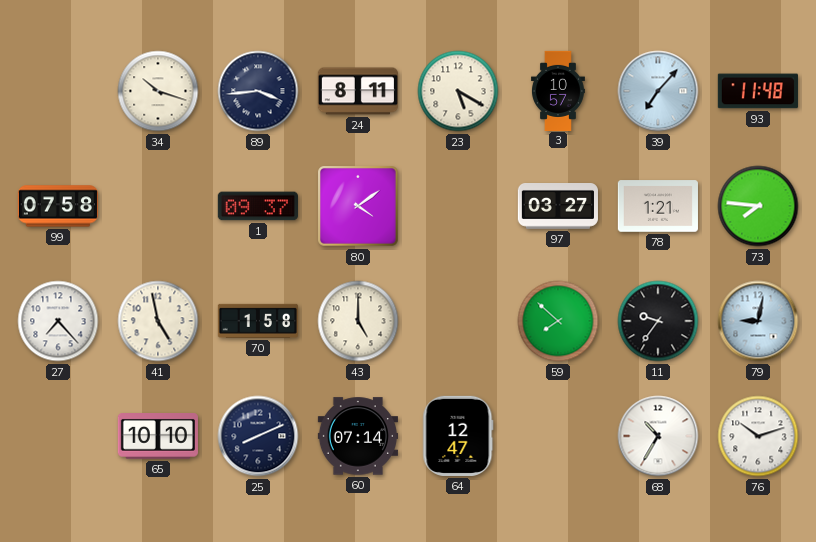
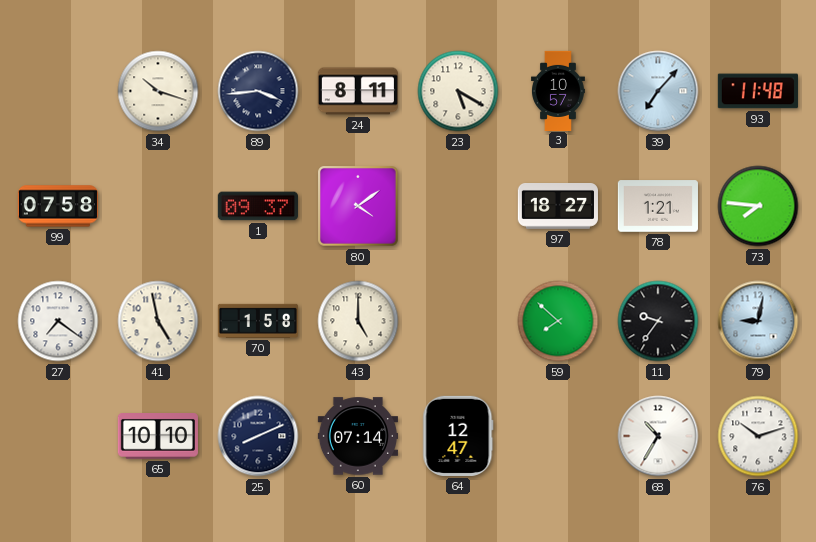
97: 03:27 -> 18:27
27: 7:23 -> 7:21
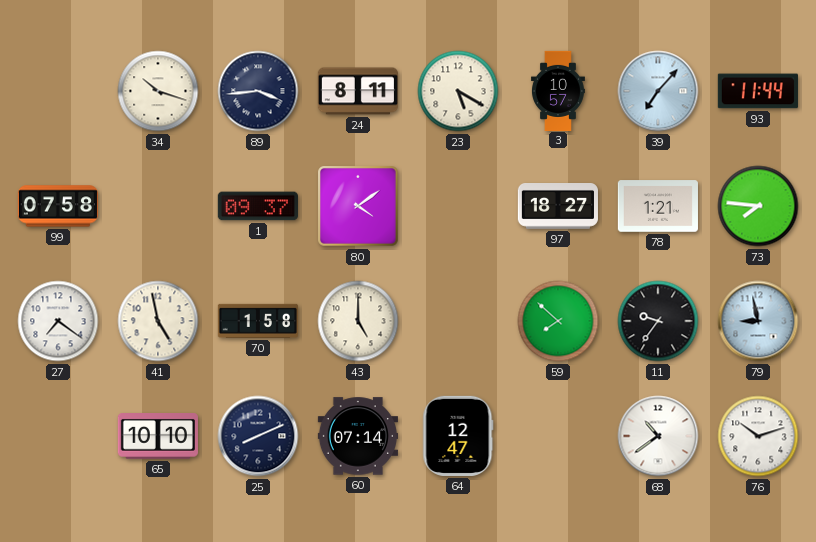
93: 11:48 -> 11:44
79: 9:02 -> 8:58
68: 10:35 -> 10:39
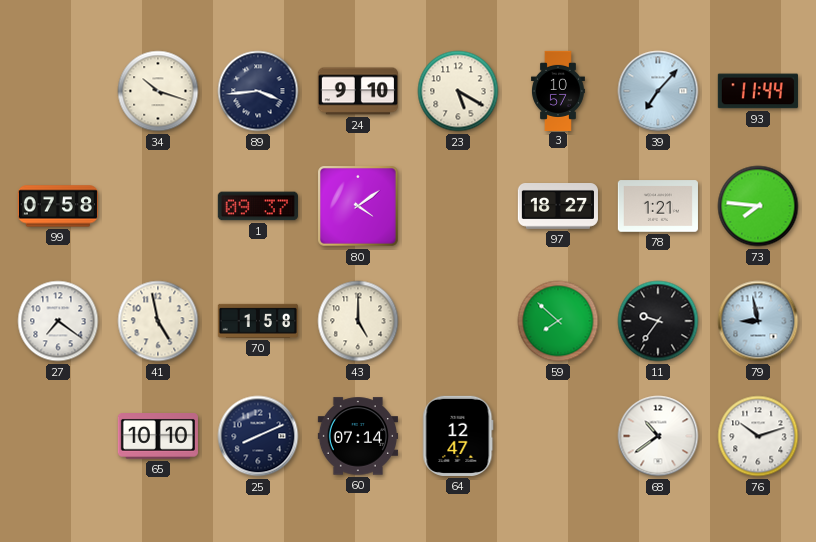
24: 8:11 -> 9:10
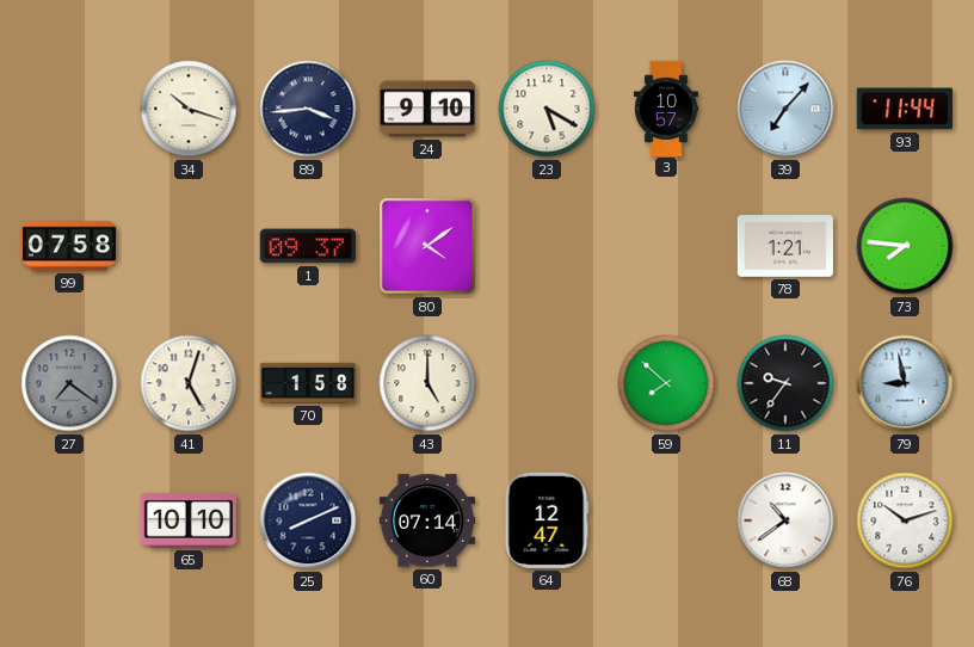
97: 18:27 -> none
27 dial: white -> grey
41: 4:58 -> 5:03
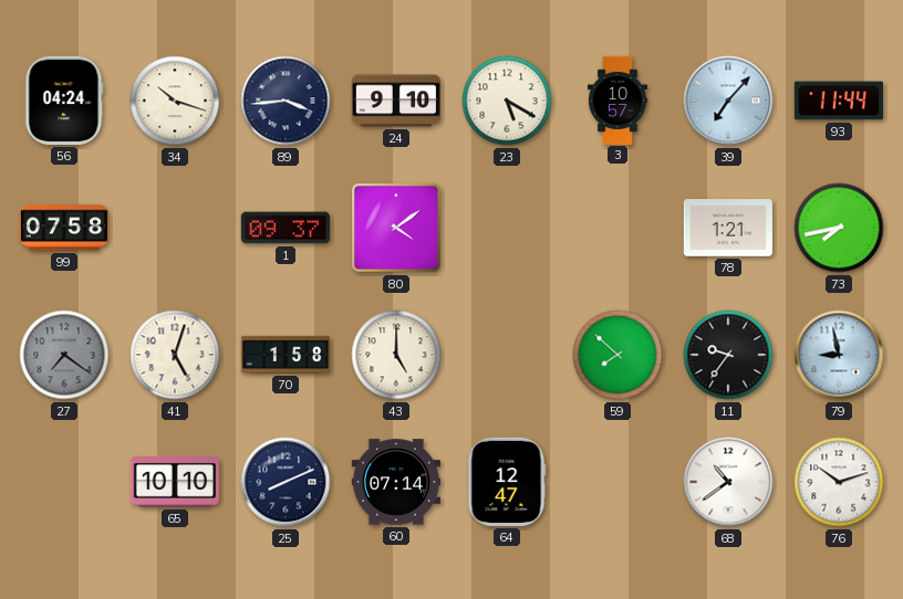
56: none -> 04:24
73: 7:46 -> 7:43
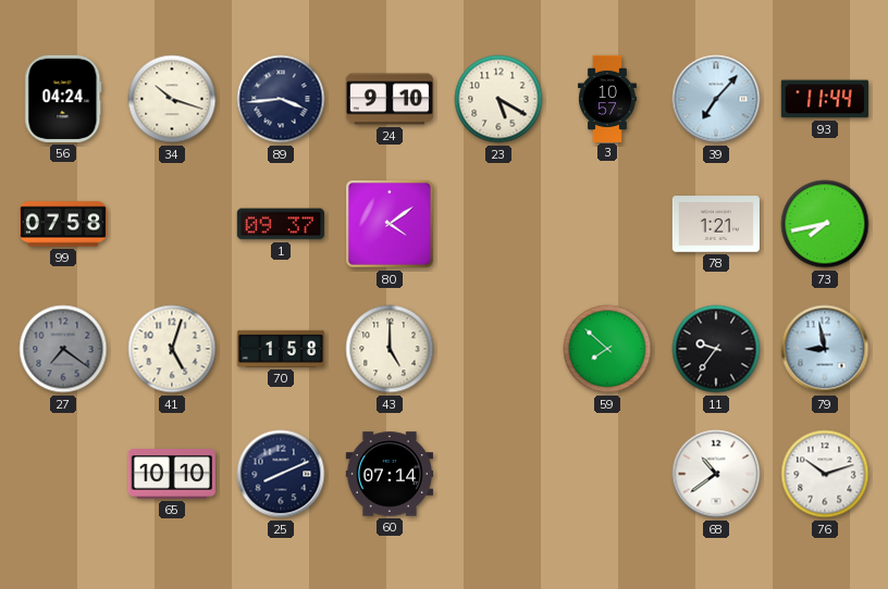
64: 12:47 -> none
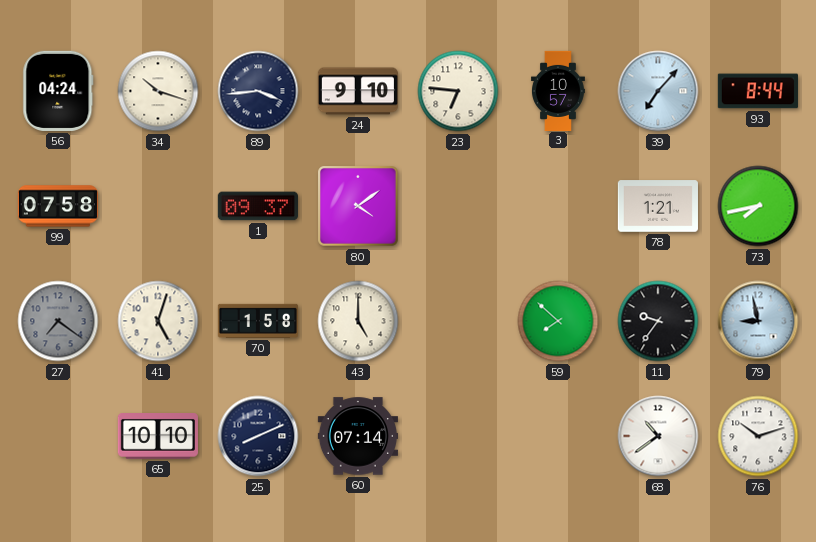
23: 5:20 -> 6:46
93: 11:44 -> 8:44
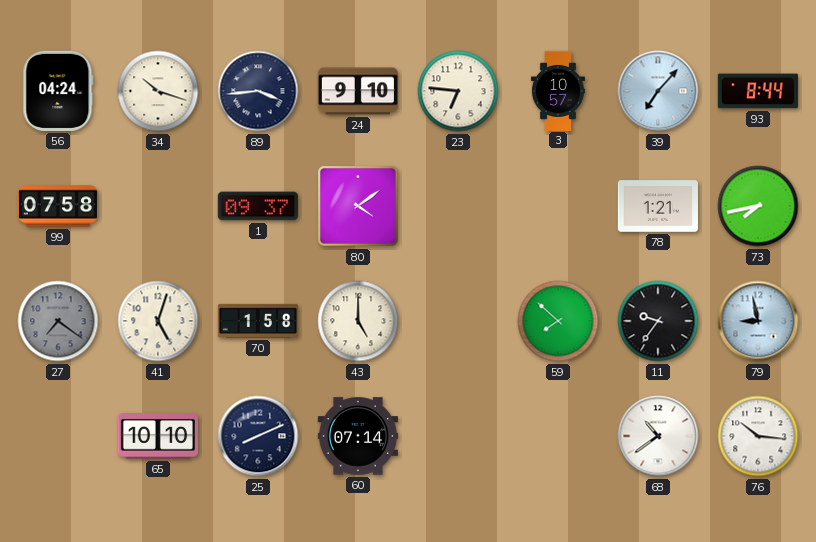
76: 10:12 -> 10:16
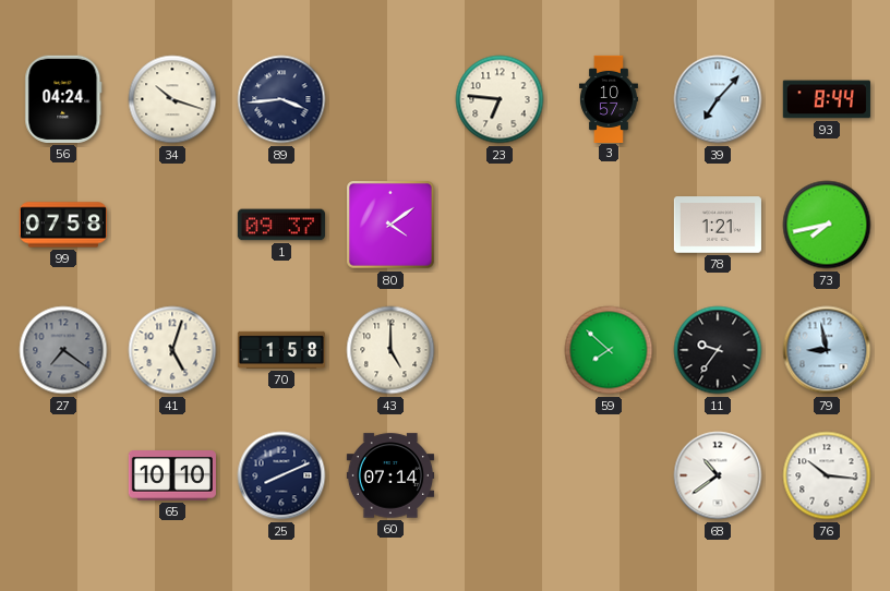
24: 9:10 -> none
